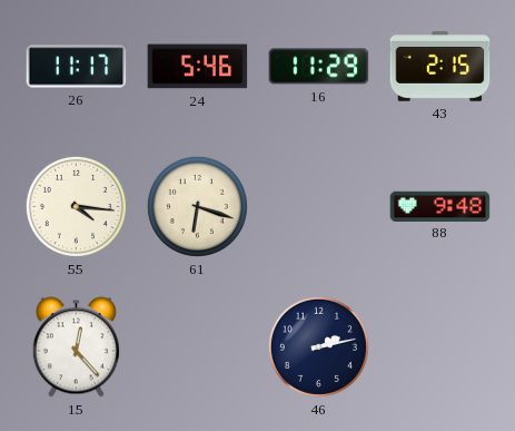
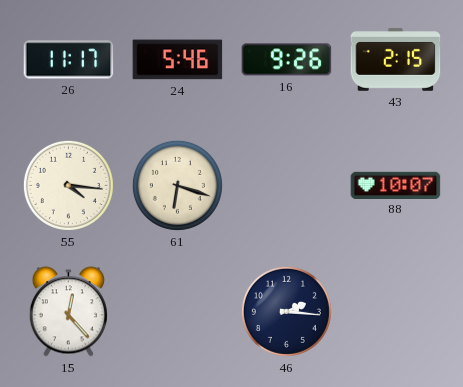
16: 11:29 -> 9:26
88: 9:48 -> 10:07
46: 2:13 -> 2:16
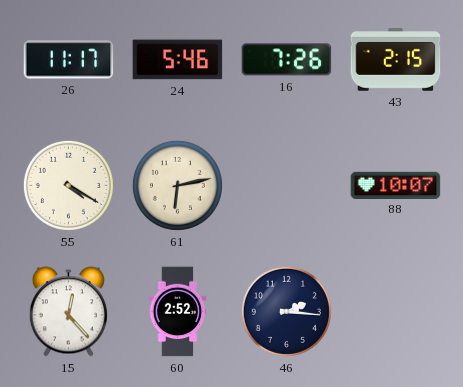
16: 9:26 -> 7:26
55: 4:16 -> 4:20
61: 6:18 -> 6:13
60: none -> 2:52
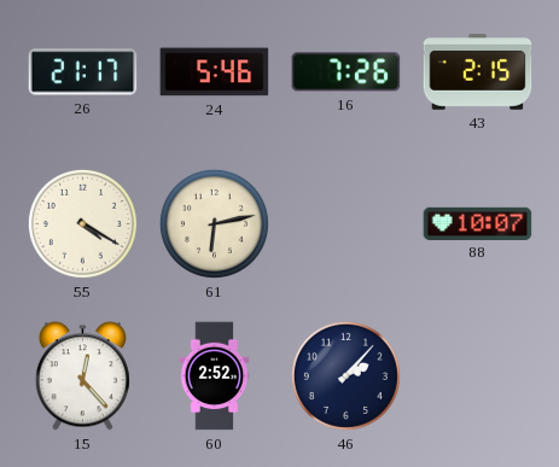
26: 11:17 -> 21:17
46: 2:16 -> 2:07
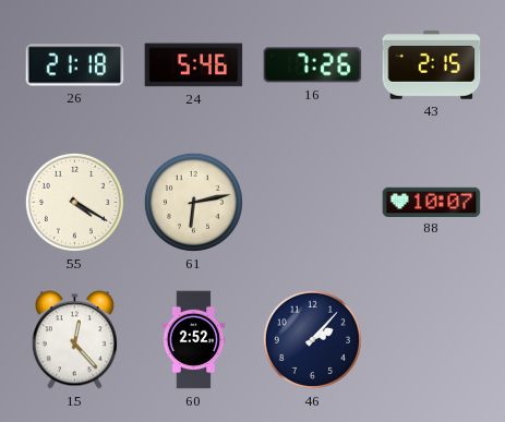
26: 21:17 -> 21:18
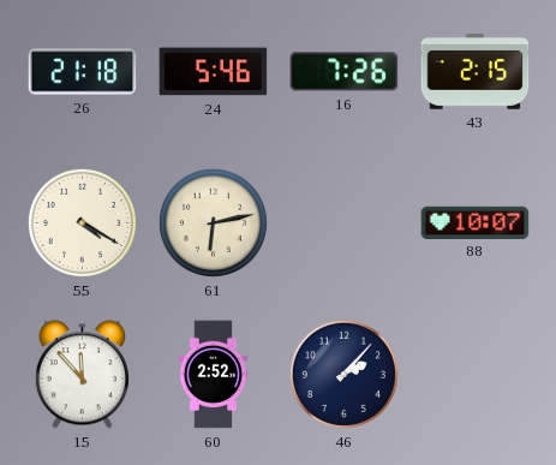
15: 12:23 -> 11:53
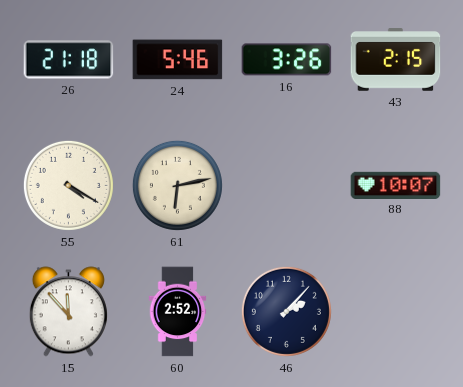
16: 7:26 -> 3:26
